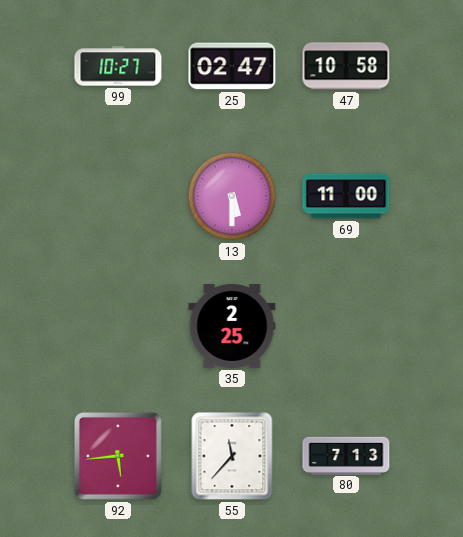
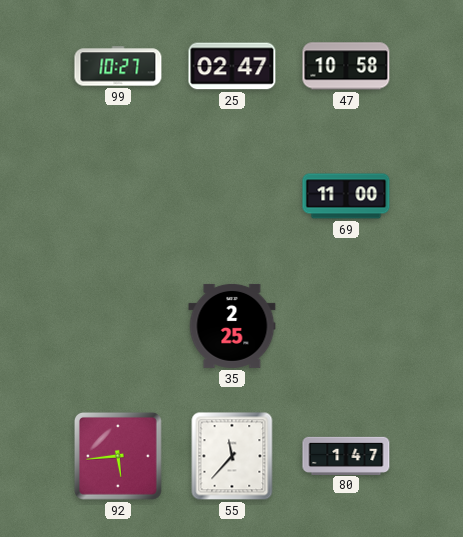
13: 5:30 -> none
80: 7:13 -> 1:47
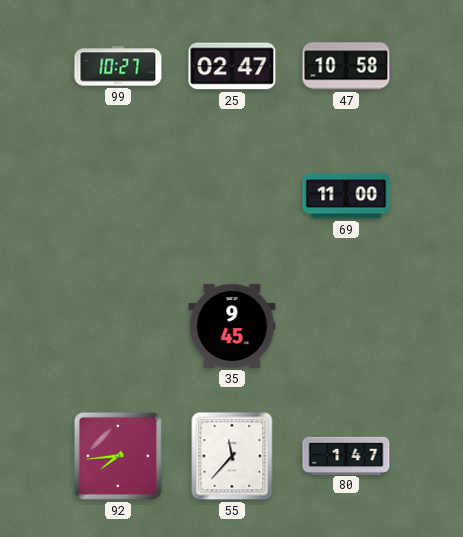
35: 2:25 -> 9:45
92: 5:44 -> 7:44
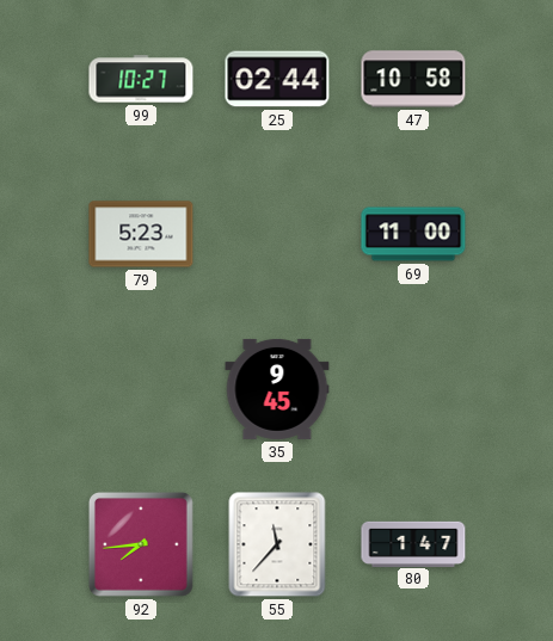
25: 02:47 -> 02:44
79: none -> 5:23
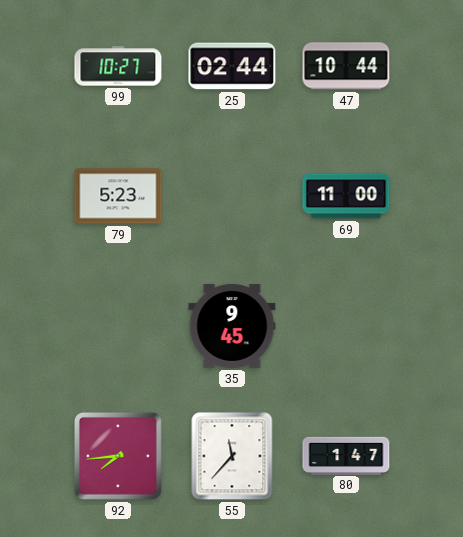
47: 10:58 -> 10:44
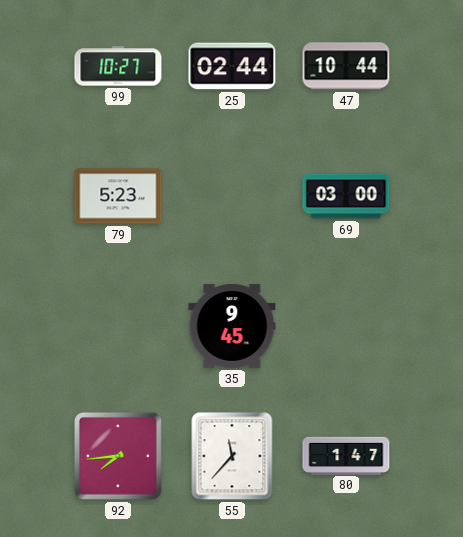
69: 11:00 -> 03:00
